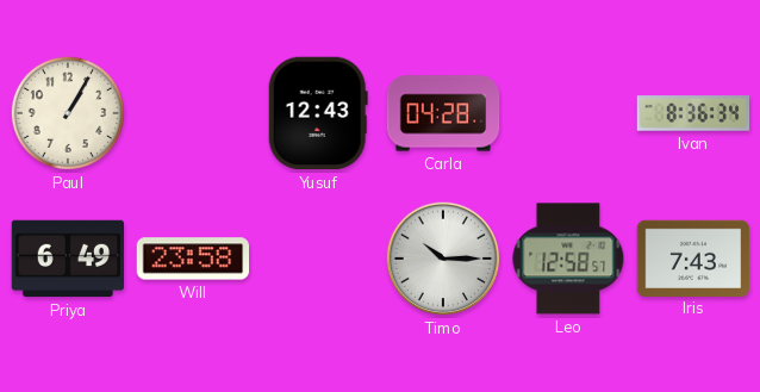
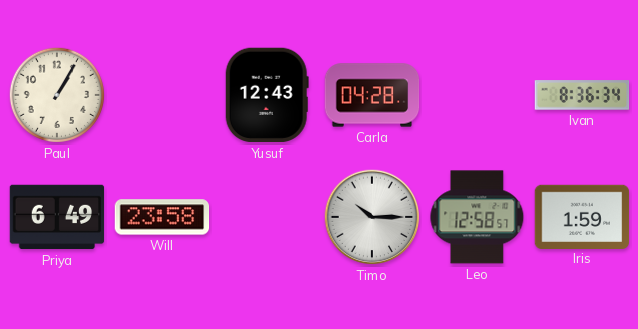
Iris: 7:43 -> 1:59
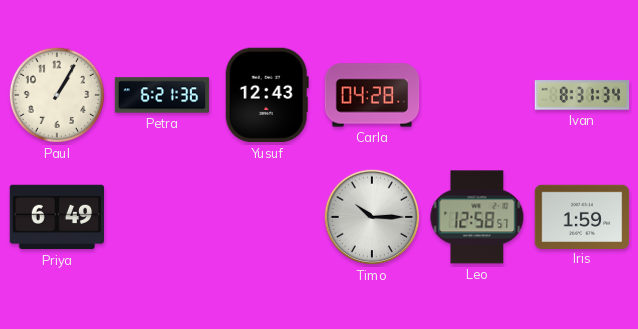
Petra: none -> 6:21
Ivan: 8:36 -> 8:31
Will: 23:58 -> none
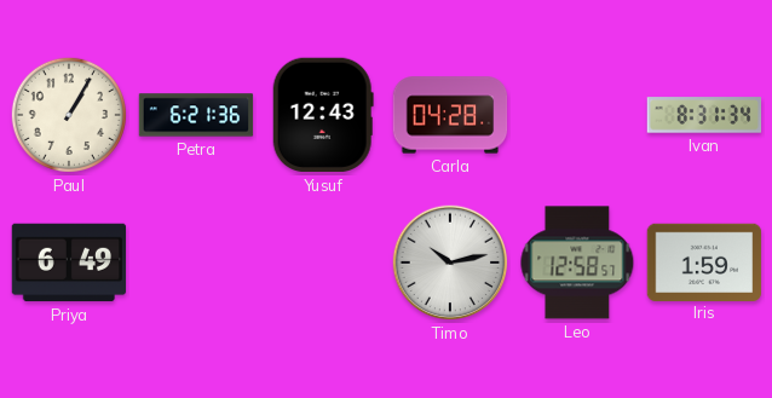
Timo: 10:15 -> 10:13
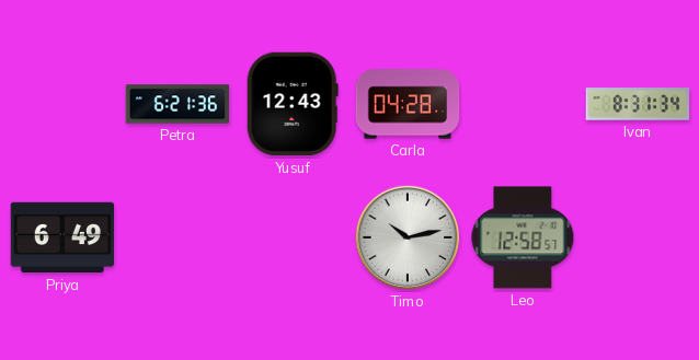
Paul: 1:05 -> none
Iris: 1:59 -> none
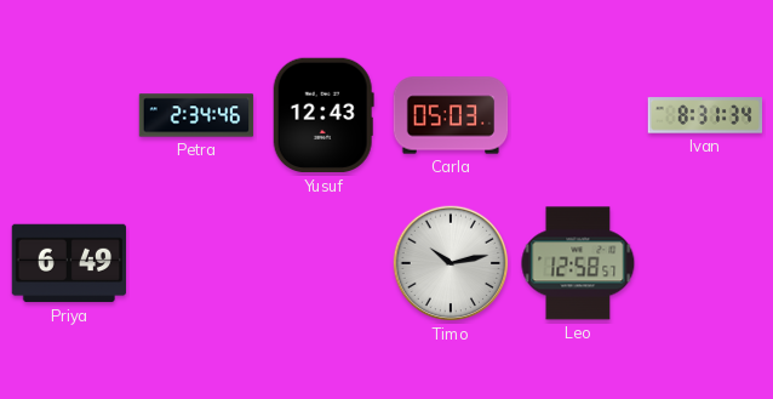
Petra: 6:21 -> 2:34
Carla: 04:28 -> 05:03
